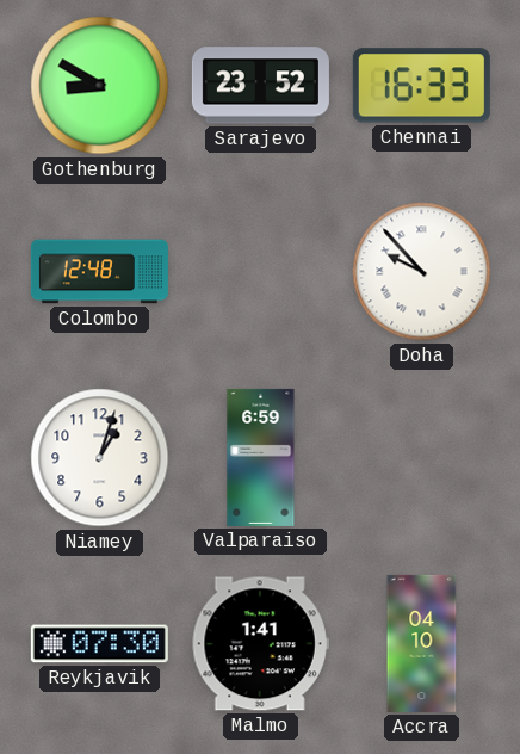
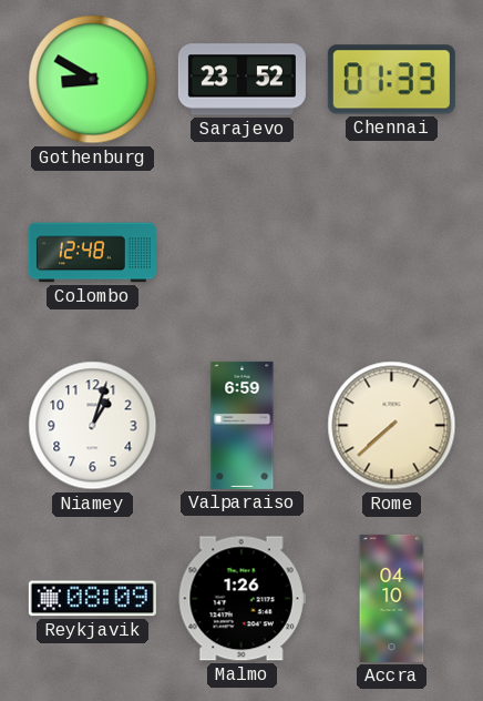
Chennai: 16:33 -> 01:33
Doha: 9:53 -> none
Rome: none -> 7:38
Reykjavik: 07:30 -> 08:09
Malmo: 1:41 -> 1:26
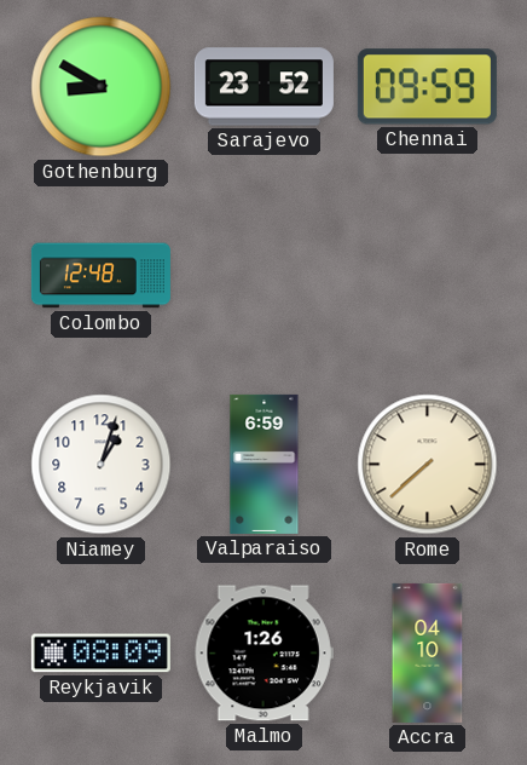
Chennai: 01:33 -> 09:59
